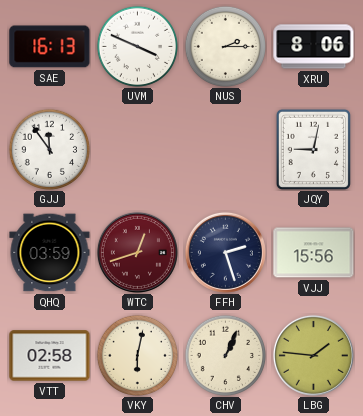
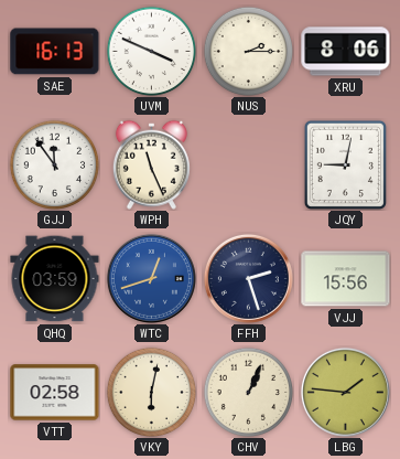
WPH: none -> 11:26
WTC dial: burgundy -> blue
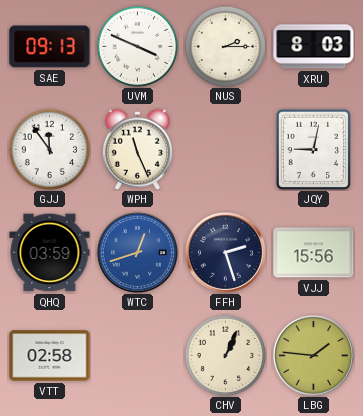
SAE: 16:13 -> 09:13
XRU: 8:06 -> 8:03
VKY: 6:02 -> none
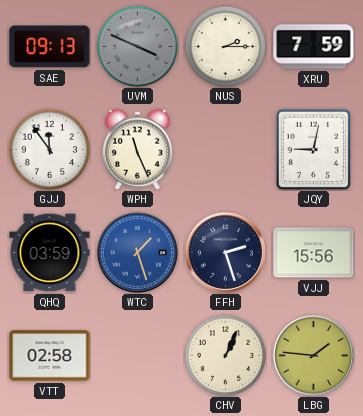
UVM dial: white -> grey
XRU: 8:03 -> 7:59
WTC: 12:42 -> 1:27
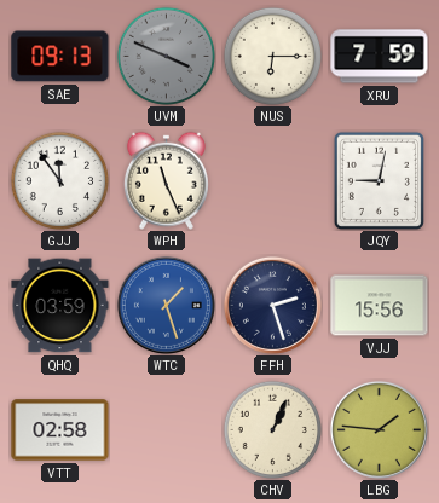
NUS: 2:15 -> 6:15
